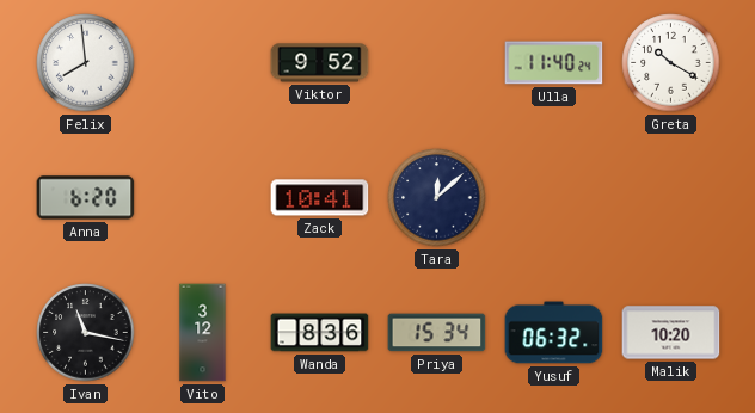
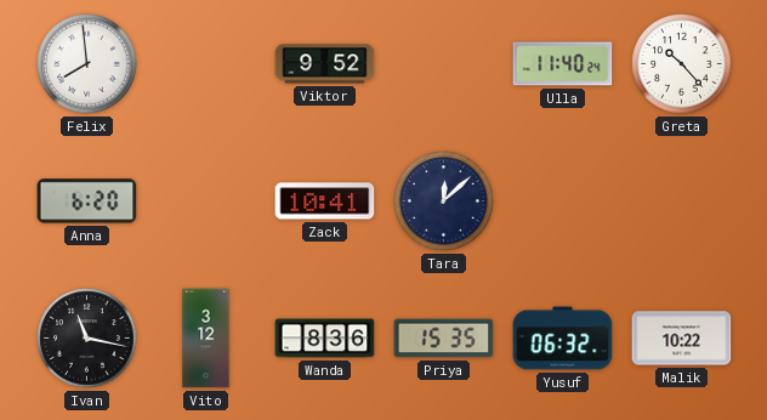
Greta: 10:20 -> 10:23
Priya: 15:34 -> 15:35
Malik: 10:20 -> 10:22
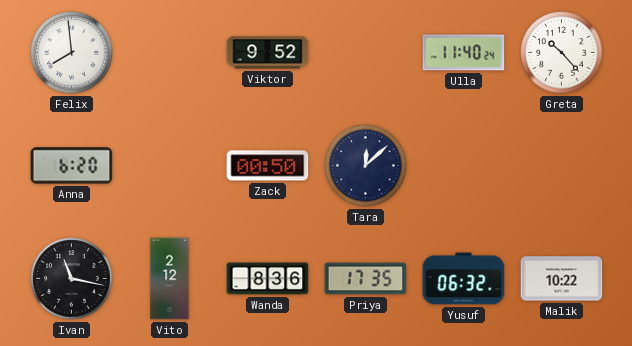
Zack: 10:41 -> 00:50
Vito: 3:12 -> 2:12
Priya: 15:35 -> 17:35
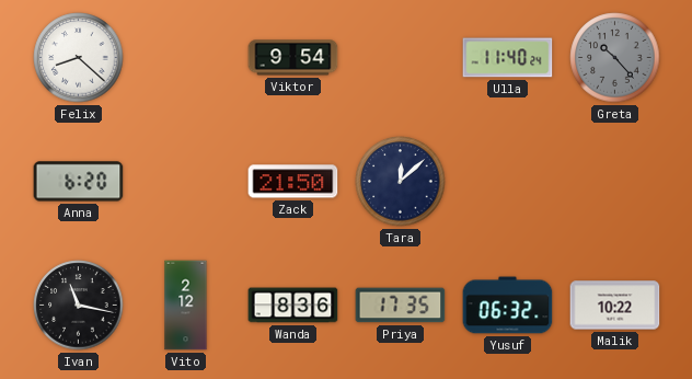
Felix: 7:59 -> 8:22
Viktor: 9:52 -> 9:54
Greta dial: white -> grey
Zack: 00:50 -> 21:50
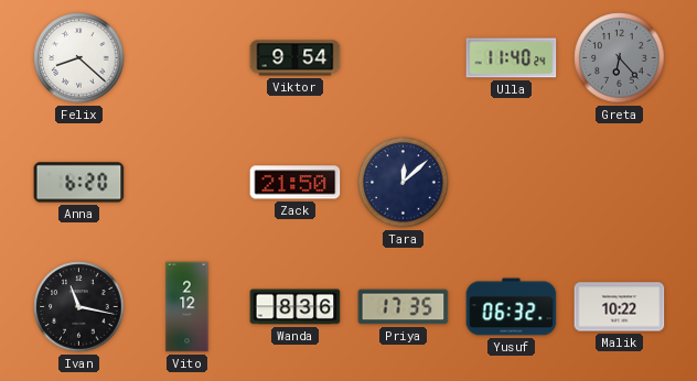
Greta: 10:23 -> 6:23
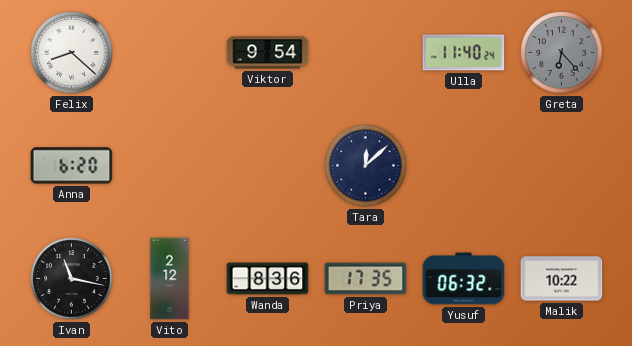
Zack: 21:50 -> none
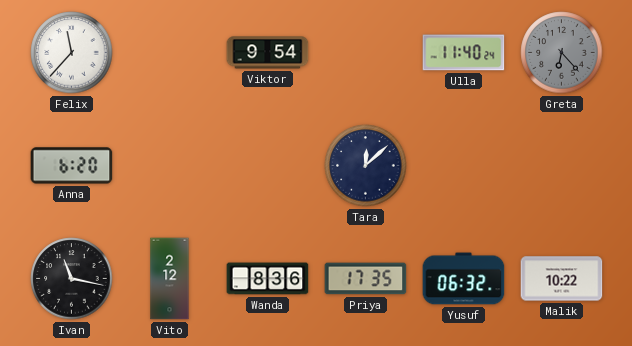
Felix: 8:22 -> 11:37
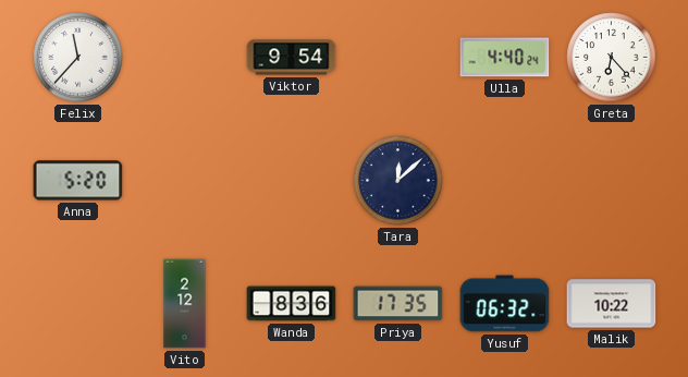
Ulla: 11:40 -> 4:40
Greta dial: grey -> white
Anna: 6:20 -> 5:20
Ivan: 11:17 -> none
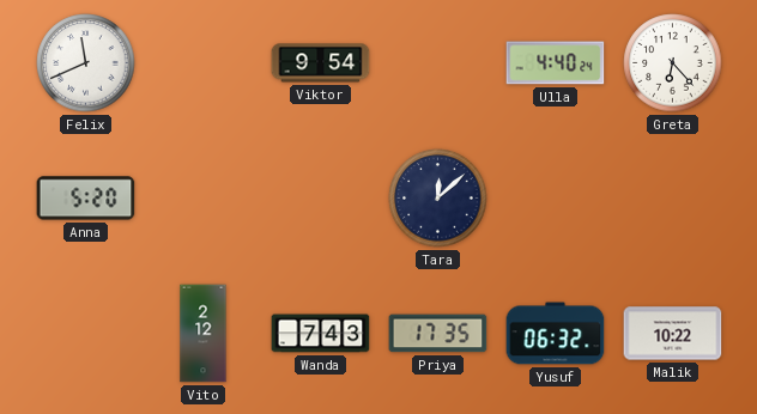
Felix: 11:37 -> 11:41
Wanda: 8:36 -> 7:43
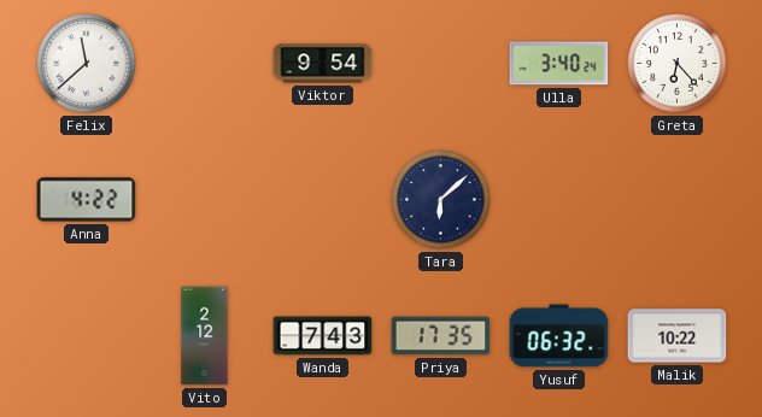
Felix: 11:41 -> 11:38
Ulla: 4:40 -> 3:40
Anna: 5:20 -> 4:22
Tara: 12:08 -> 6:08
